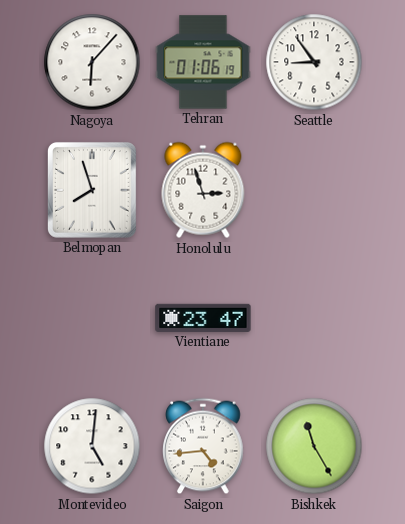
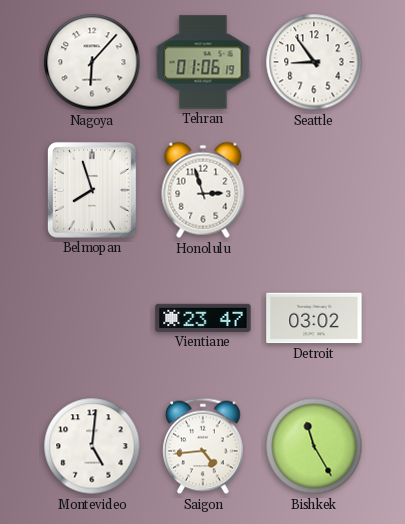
Detroit: none -> 03:02
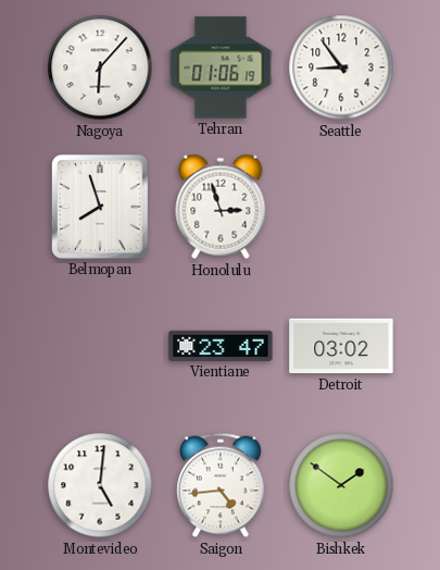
Bishkek: 11:25 -> 1:51
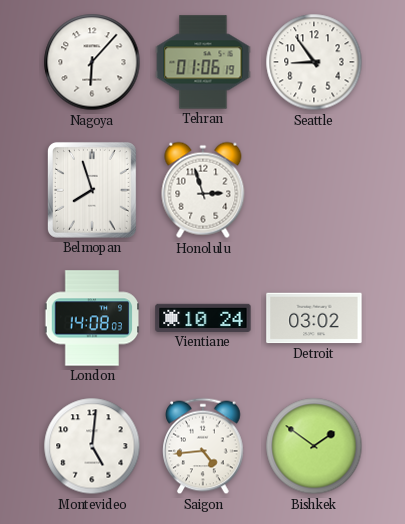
London: none -> 14:08
Vientiane: 23:47 -> 10:24
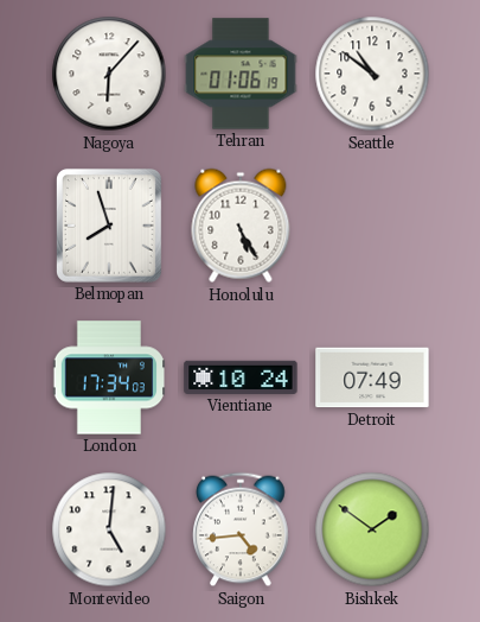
Seattle: 8:54 -> 10:51
Honolulu: 2:57 -> 5:25
London: 14:08 -> 17:34
Detroit: 03:02 -> 07:49
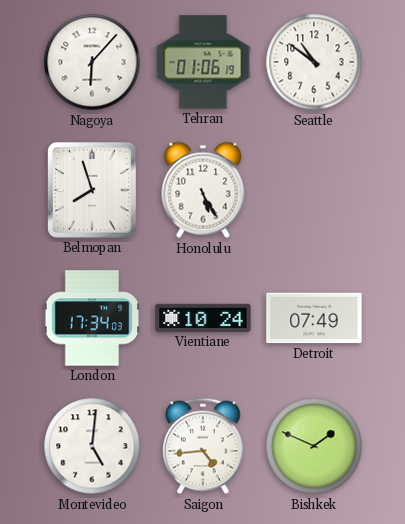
Bishkek: 1:51 -> 1:49
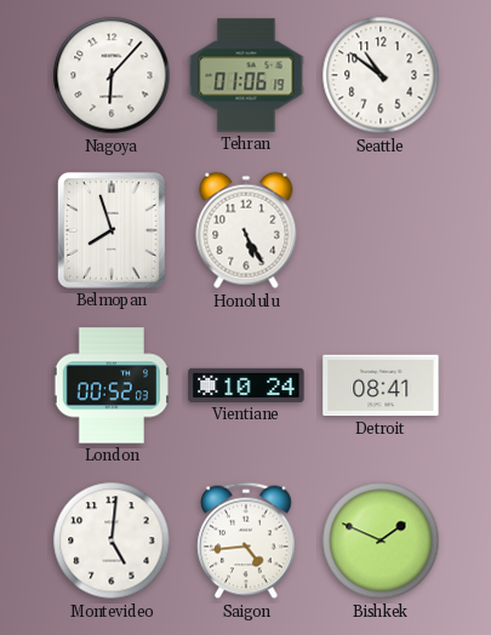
London: 17:34 -> 00:52
Detroit: 07:49 -> 08:41
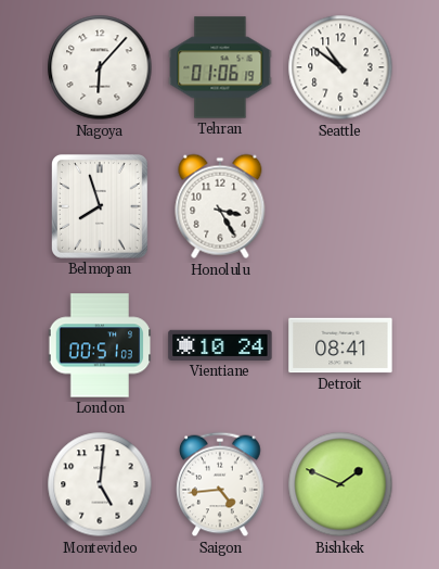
Honolulu: 5:25 -> 3:25
London: 00:52 -> 00:51
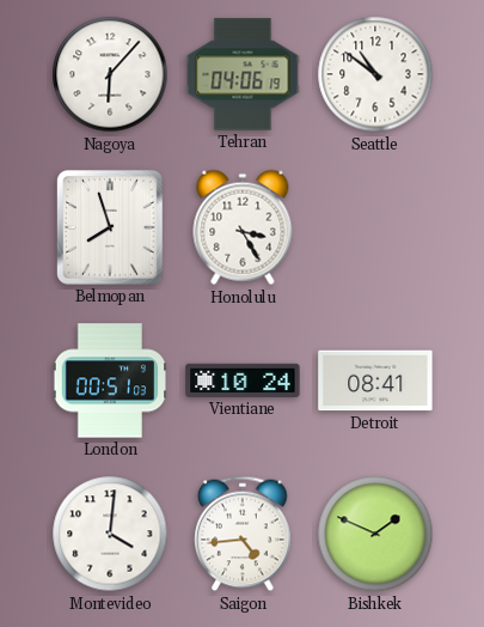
Tehran: 01:06 -> 04:06
Montevideo: 5:01 -> 4:01
